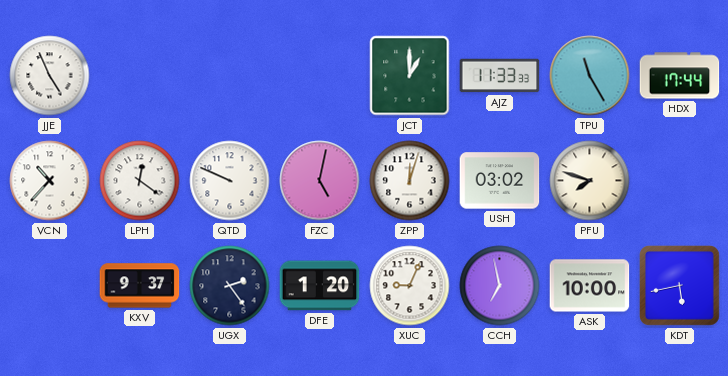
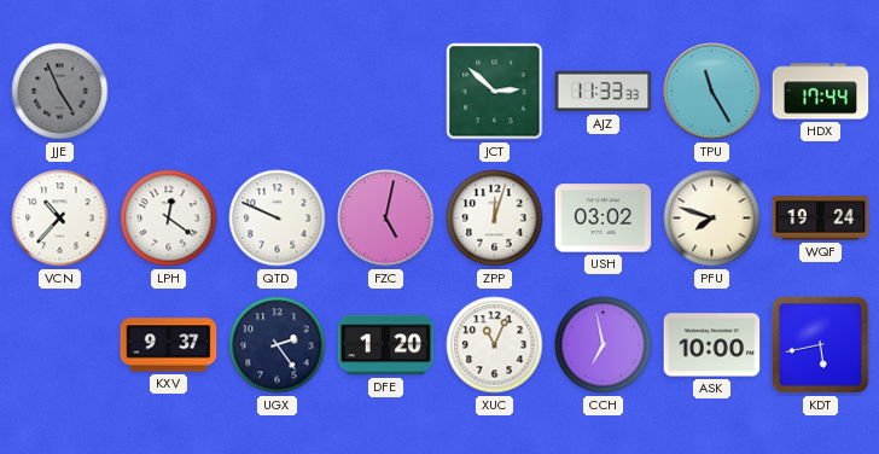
JJE dial: white -> grey
JCT: 1:00 -> 2:52
WQF: none -> 19:24
XUC: 9:04 -> 11:04
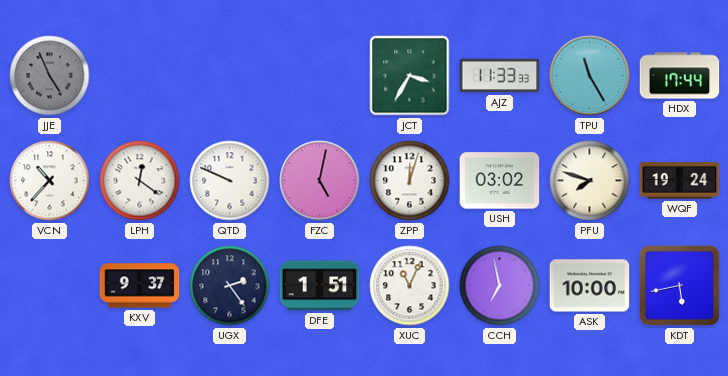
JCT: 2:52 -> 3:35
DFE: 1:20 -> 1:51
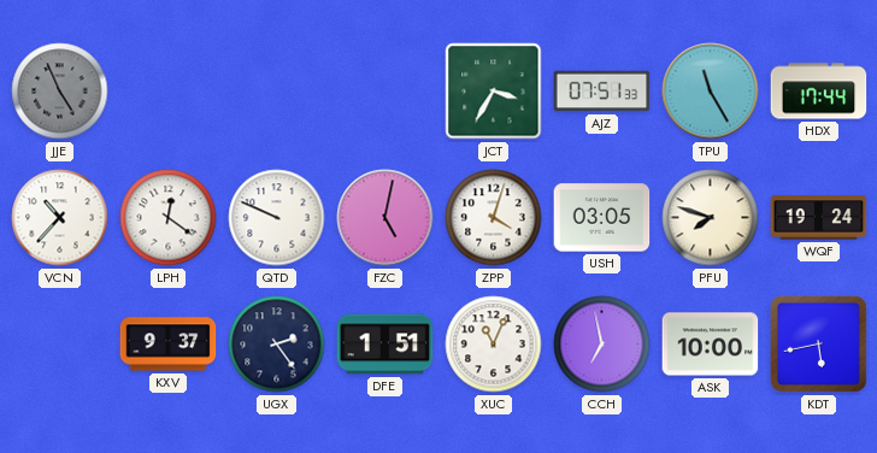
AJZ: 11:33 -> 07:51
ZPP: 12:03 -> 4:03
USH: 03:02 -> 03:05
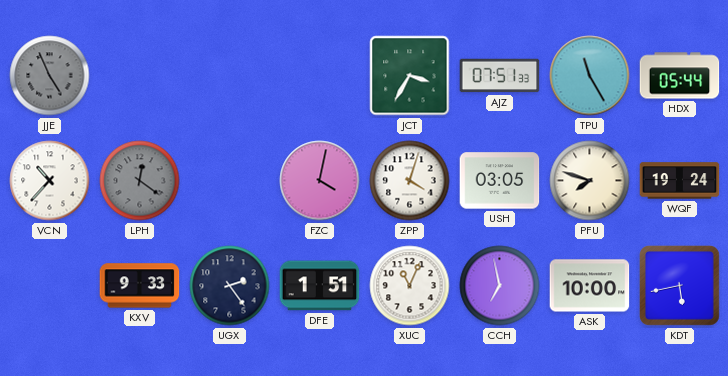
HDX: 17:44 -> 05:44
LPH dial: white -> grey
QTD: 9:49 -> none
FZC: 5:02 -> 4:02
KXV: 9:37 -> 9:33
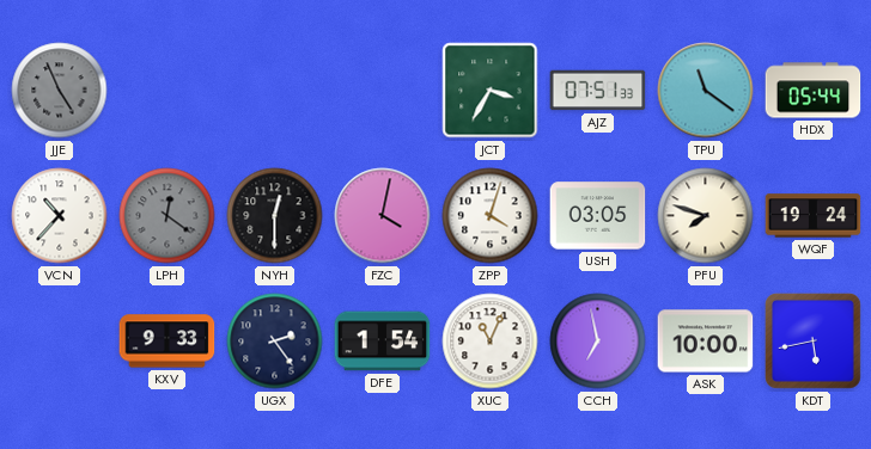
TPU: 11:25 -> 11:21
NYH: none -> 12:30
DFE: 1:51 -> 1:54
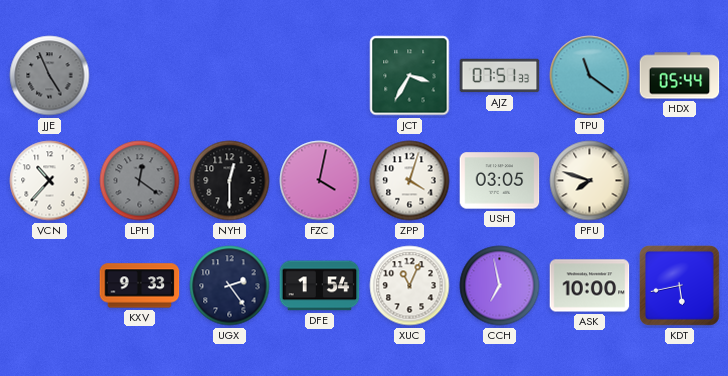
WQF: 19:24 -> none
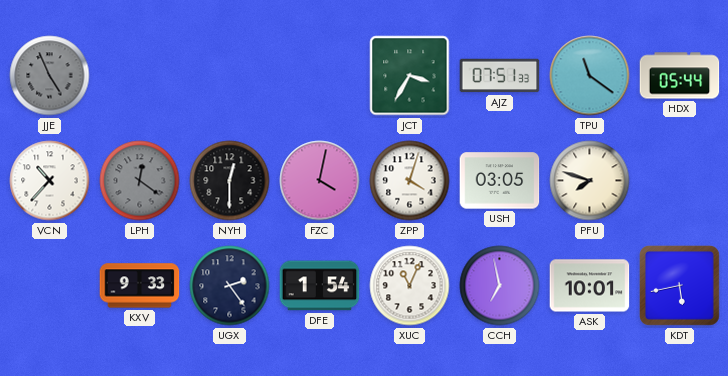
ASK: 10:00 -> 10:01
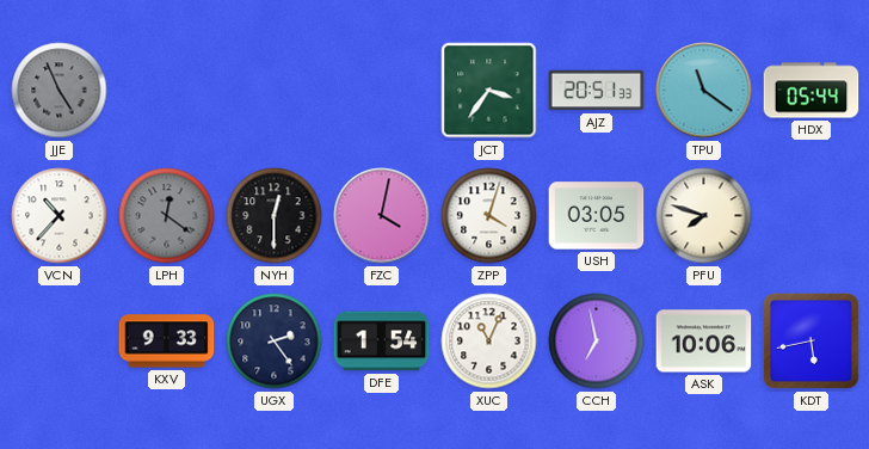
JCT: 3:35 -> 3:36
AJZ: 07:51 -> 20:51
ASK: 10:01 -> 10:06
